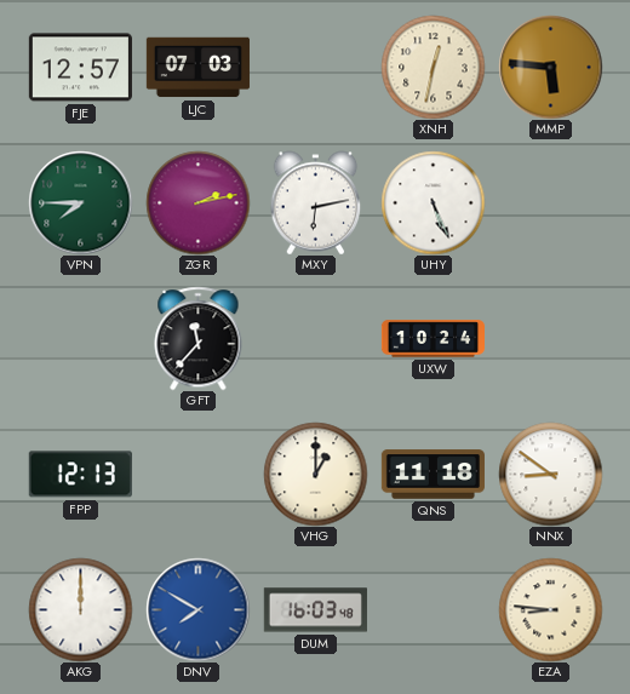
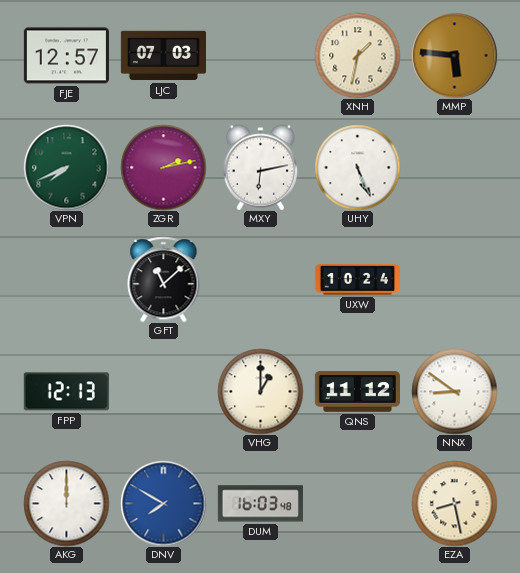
XNH: 12:32 -> 1:32
VPN: 7:45 -> 7:41
GFT: 11:37 -> 11:08
QNS: 11:18 -> 11:12
EZA: 8:46 -> 8:28
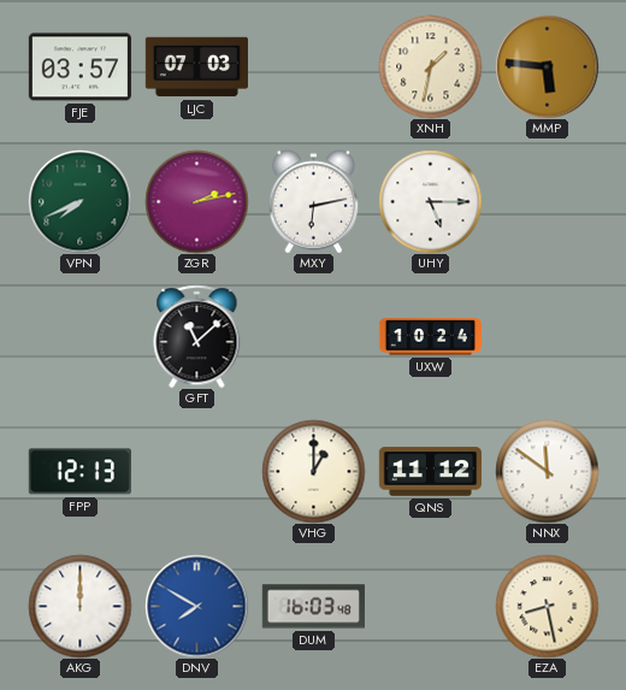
FJE: 12:57 -> 03:57
UHY: 5:26 -> 5:15
NNX: 8:51 -> 11:51
